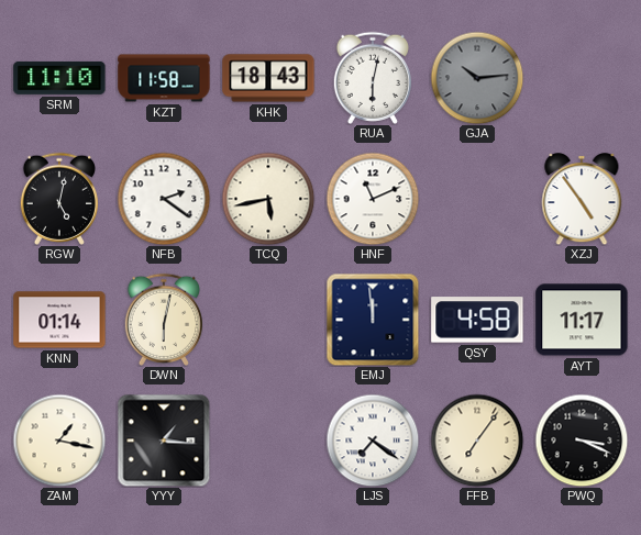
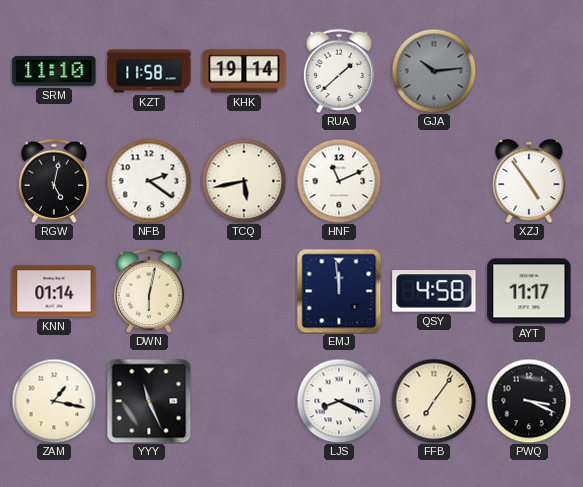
KHK: 18:43 -> 19:14
RUA: 6:02 -> 1:38
YYY: 1:16 -> 11:26
LJS: 7:21 -> 8:19
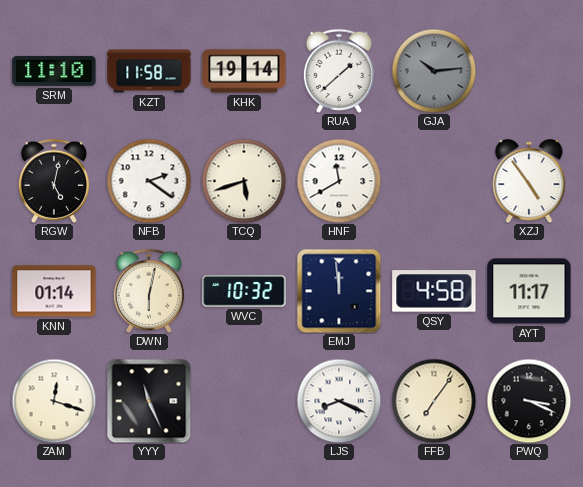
TCQ: 5:43 -> 5:42
HNF: 11:11 -> 11:40
WVC: none -> 10:32
ZAM: 1:17 -> 12:18
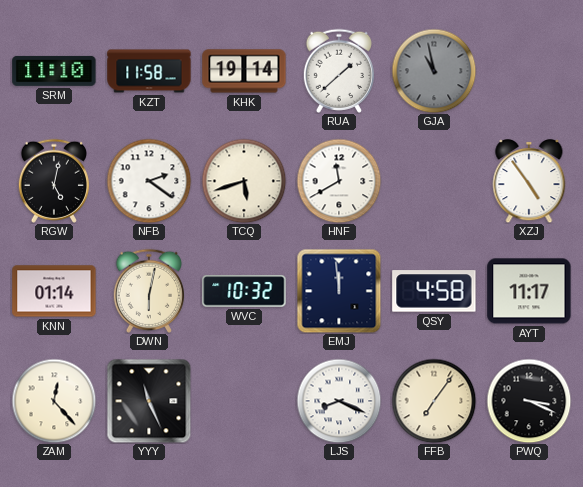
GJA: 10:14 -> 10:58
ZAM: 12:18 -> 12:23
